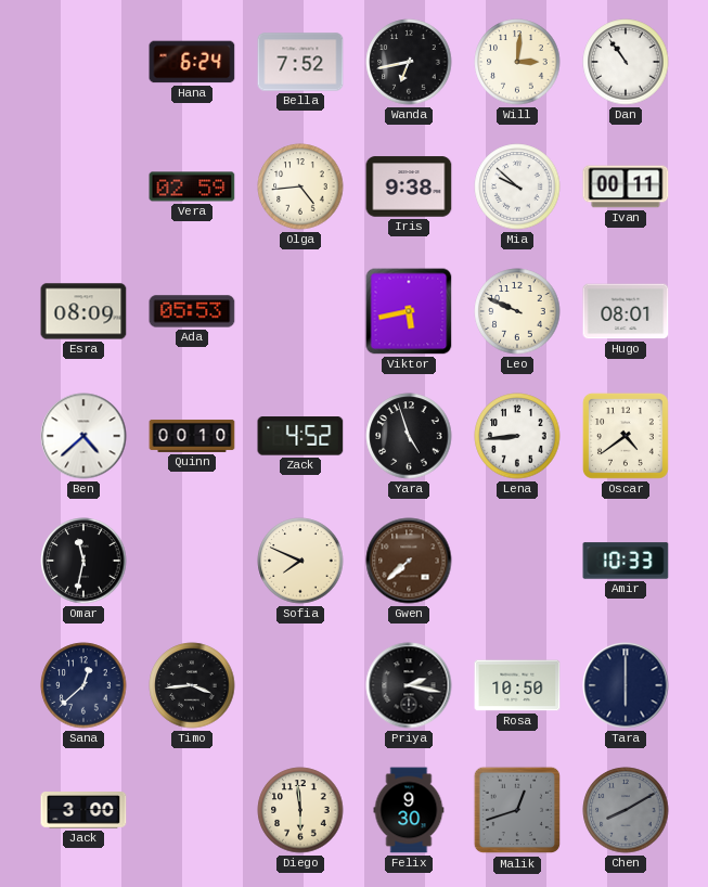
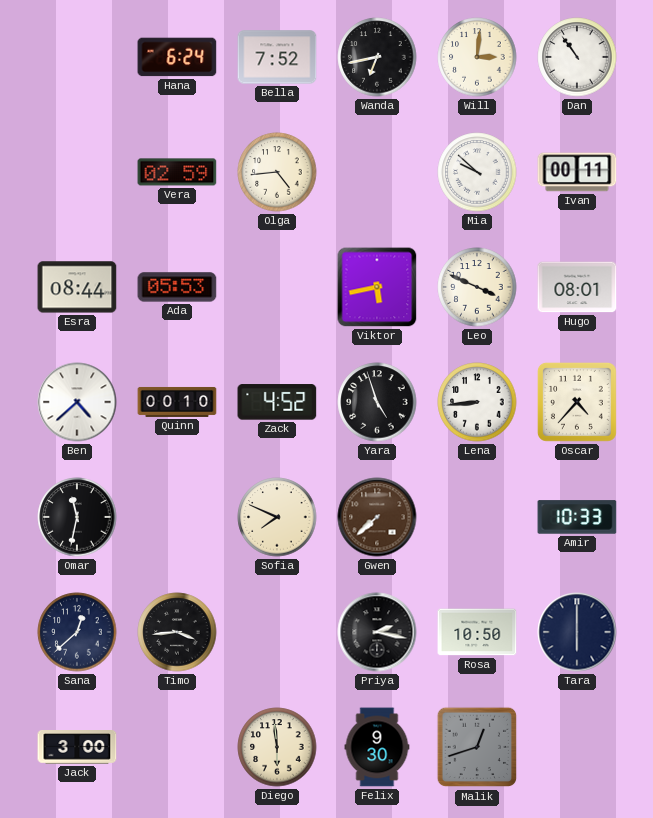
Iris: 9:38 -> none
Esra: 08:09 -> 08:44
Leo: 9:49 -> 3:49
Oscar: 4:39 -> 4:37
Chen: 8:10 -> none
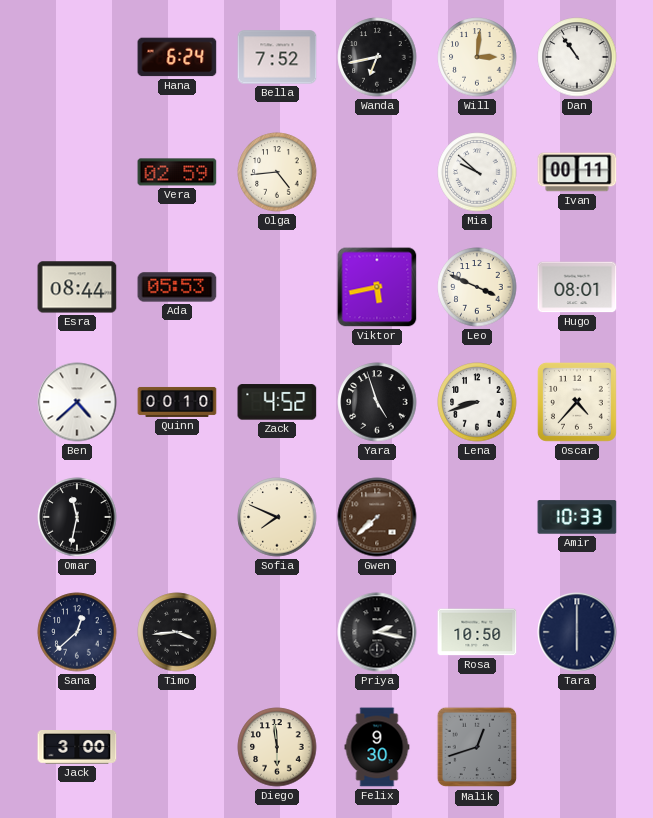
Lena: 8:44 -> 8:42
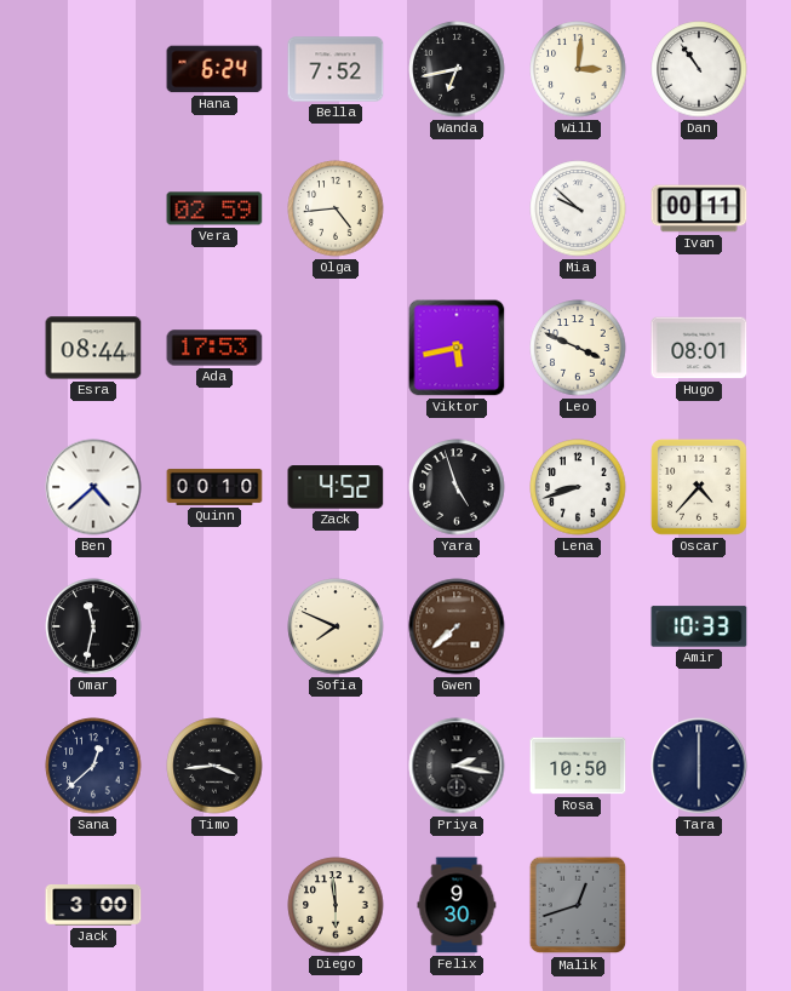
Ada: 05:53 -> 17:53
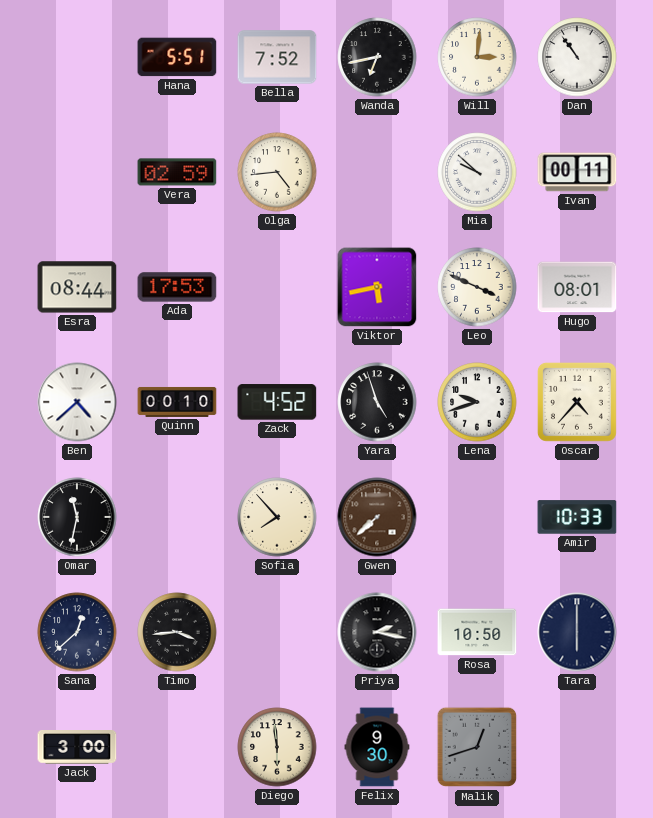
Hana: 6:24 -> 5:51
Lena: 8:42 -> 9:42
Sofia: 7:49 -> 7:53
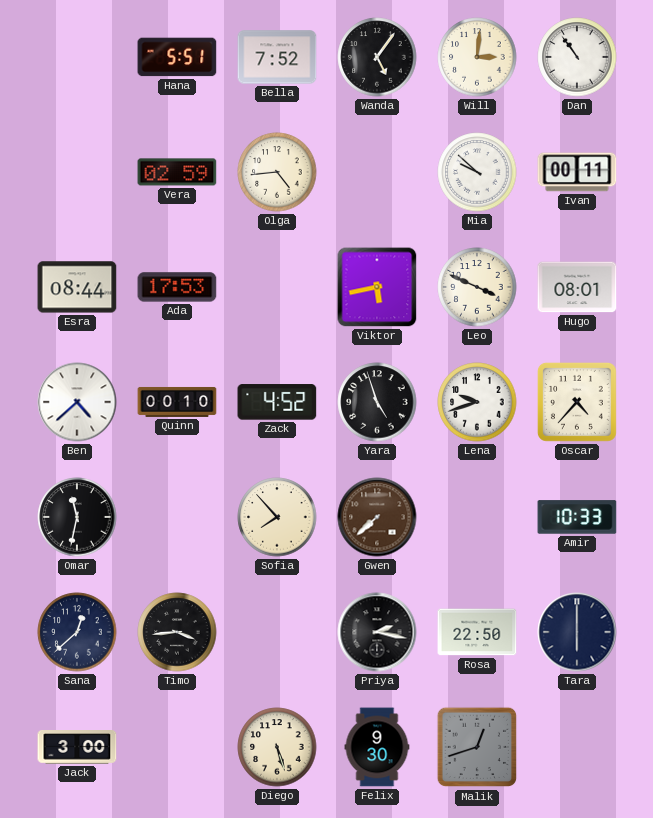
Wanda: 6:43 -> 5:06
Rosa: 10:50 -> 22:50
Diego: 5:59 -> 5:27
